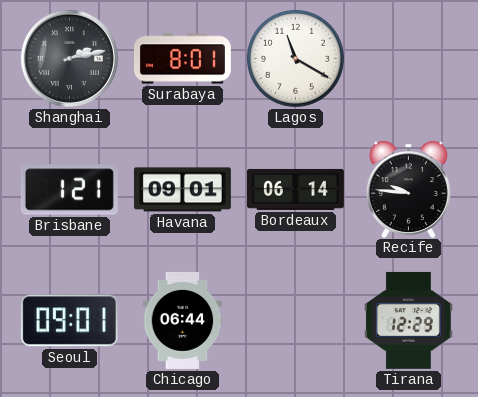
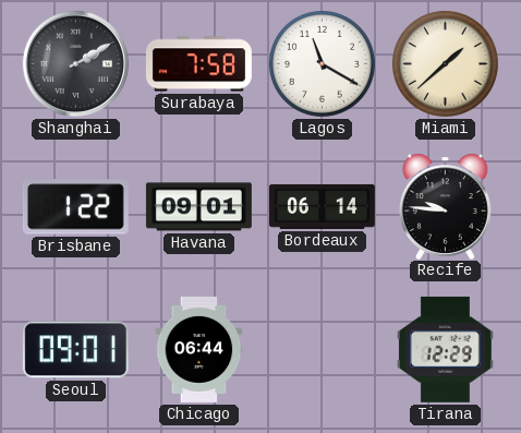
Shanghai: 2:13 -> 2:10
Surabaya: 8:01 -> 7:58
Miami: none -> 1:38
Brisbane: 1:21 -> 1:22
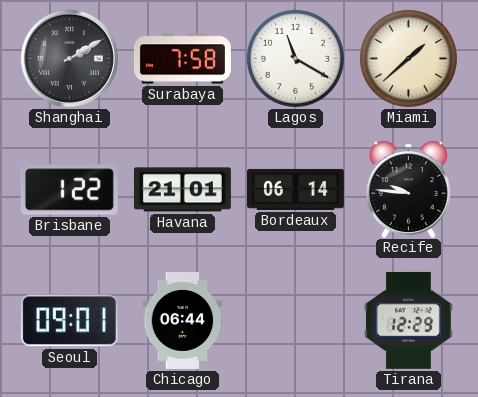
Havana: 09:01 -> 21:01
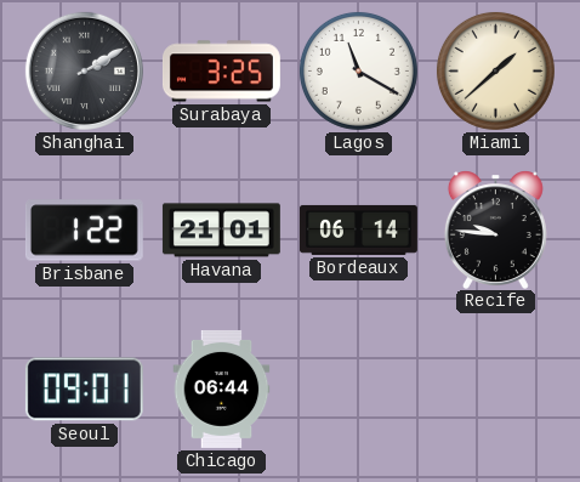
Surabaya: 7:58 -> 3:25
Tirana: 12:29 -> none
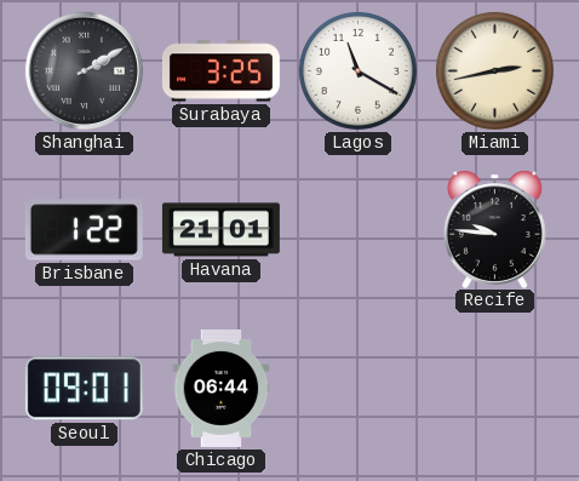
Miami: 1:38 -> 2:43
Bordeaux: 06:14 -> none
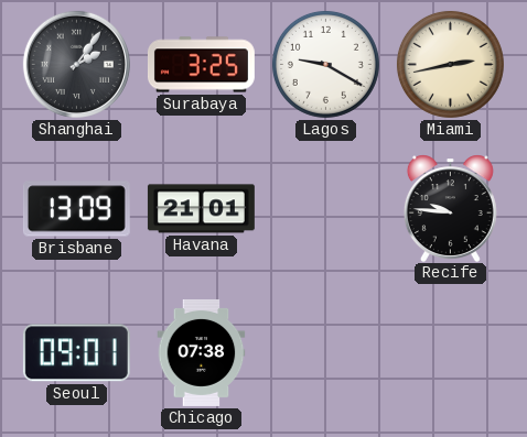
Shanghai: 2:10 -> 2:06
Lagos: 11:20 -> 9:20
Brisbane: 1:22 -> 13:09
Chicago: 06:44 -> 07:38
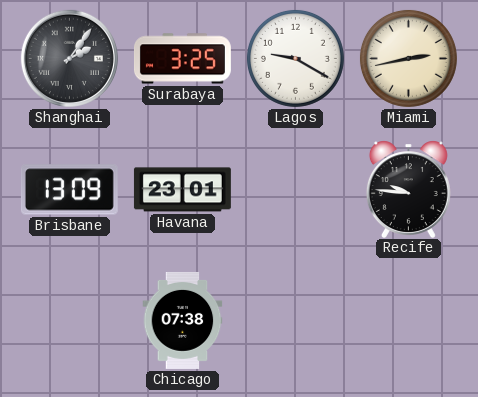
Havana: 21:01 -> 23:01
Seoul: 09:01 -> none
